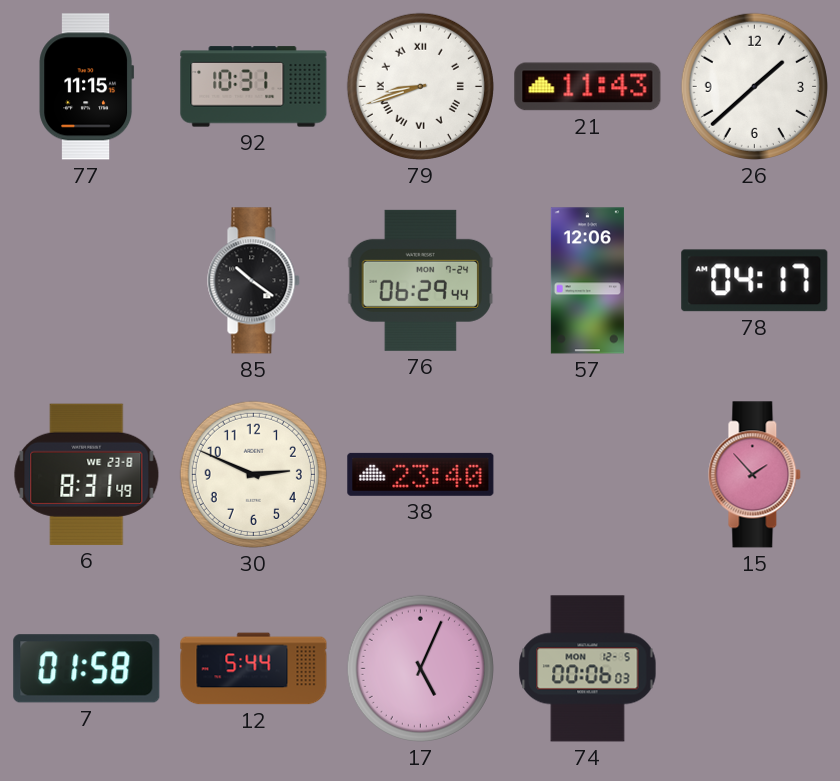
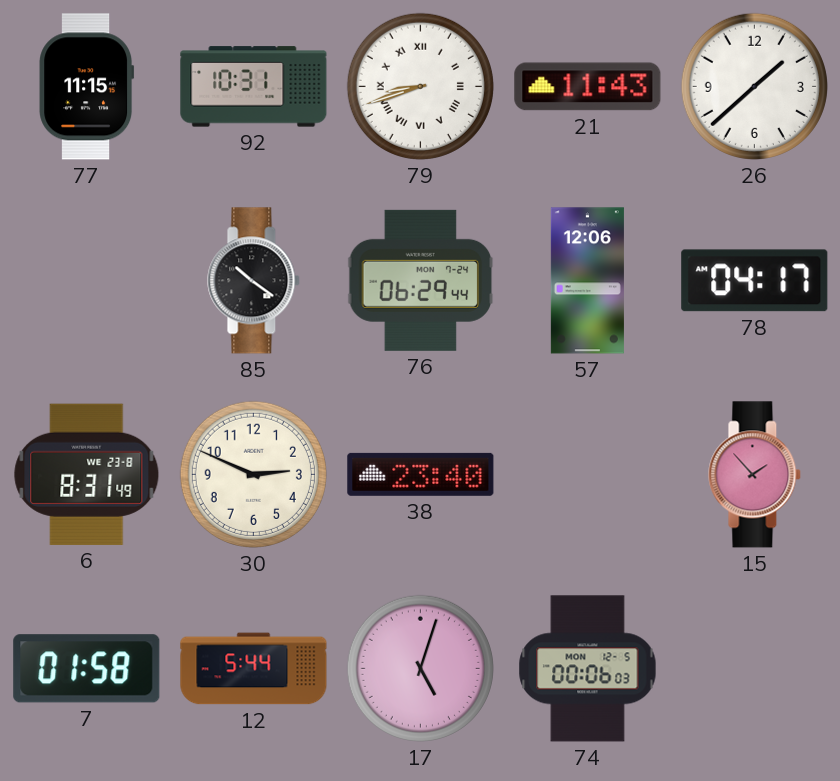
17: 5:04 -> 5:03
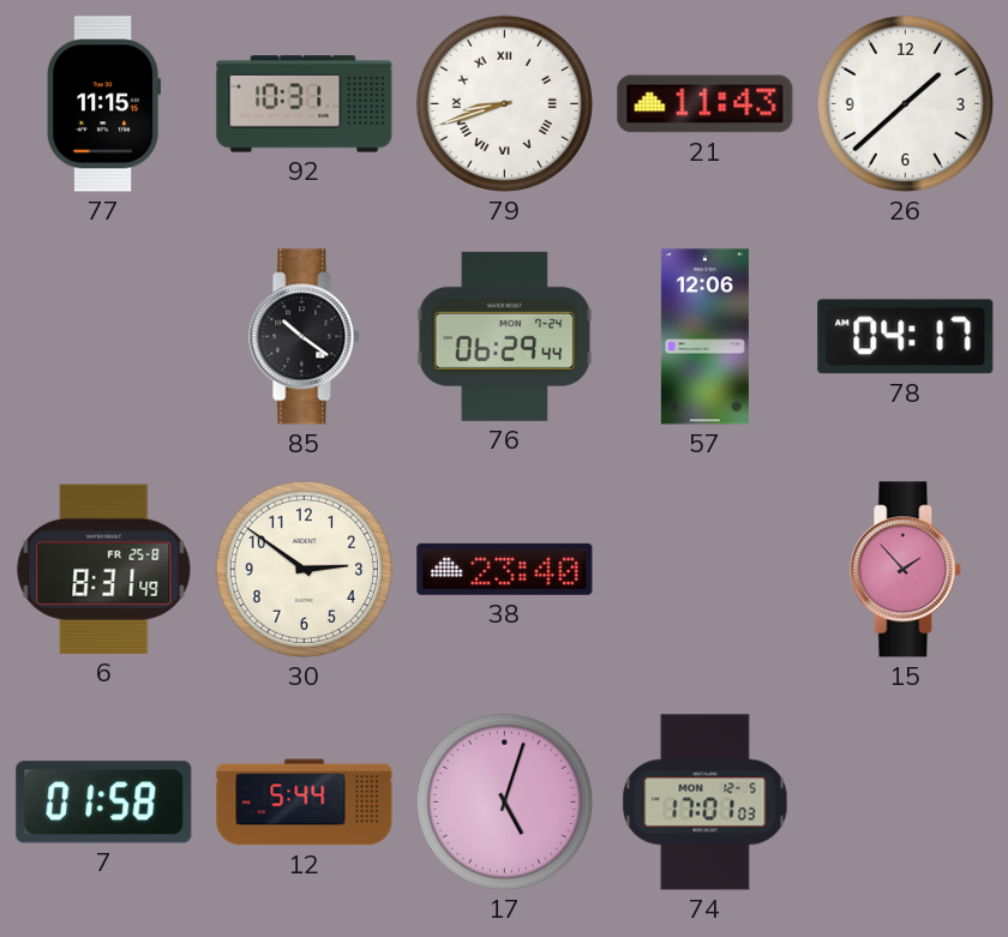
6 date: WE 23-8 -> FR 25-8
30: 2:49 -> 2:51
74: 00:06 -> 17:01
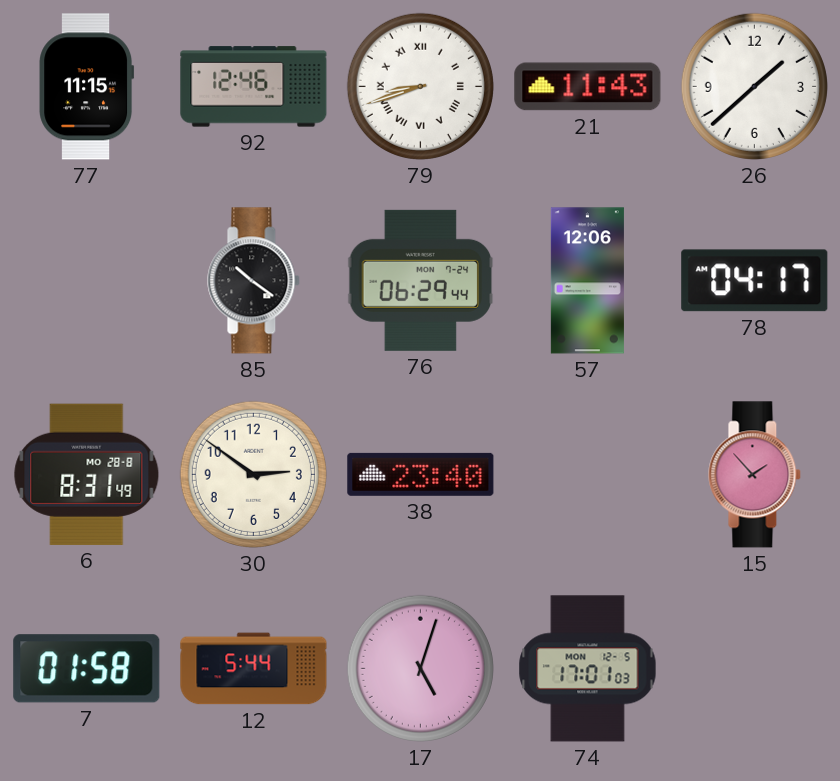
92: 10:31 -> 12:46
6 date: FR 25-8 -> MO 28-8
